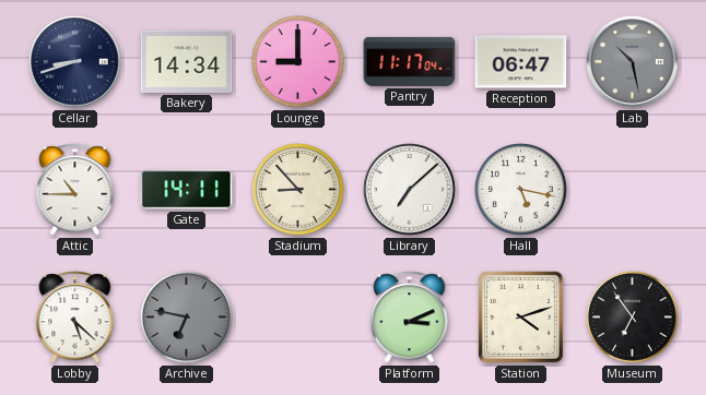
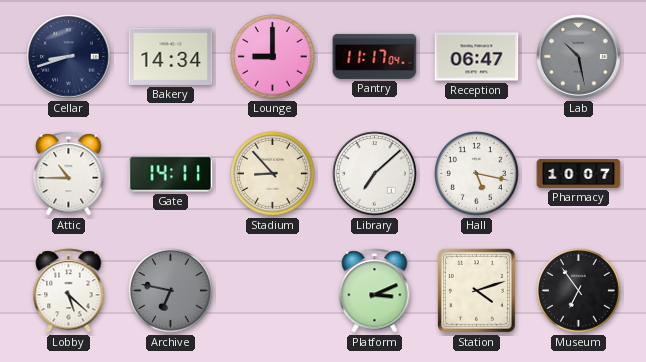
Pharmacy: none -> 10:07
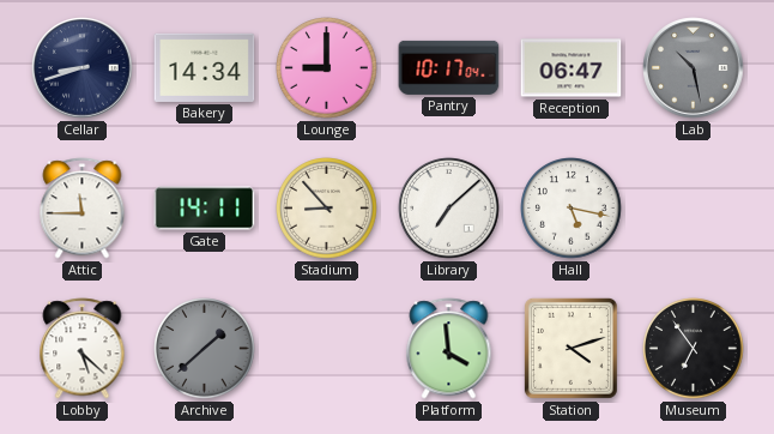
Pantry: 11:17 -> 10:17
Attic: 10:45 -> 11:45
Pharmacy: 10:07 -> none
Archive: 6:47 -> 1:38
Platform: 3:11 -> 3:59
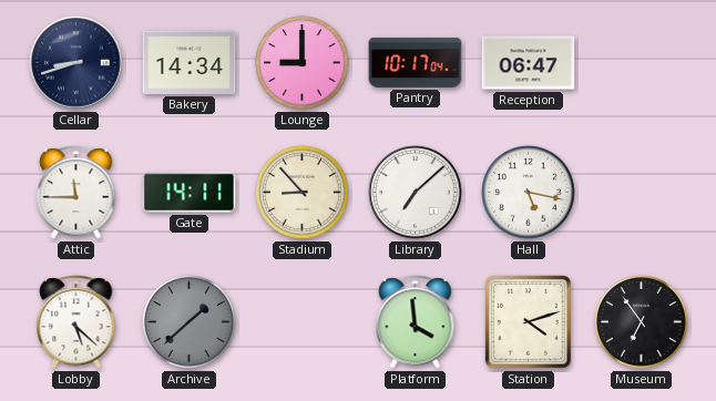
Lab: 10:28 -> none
